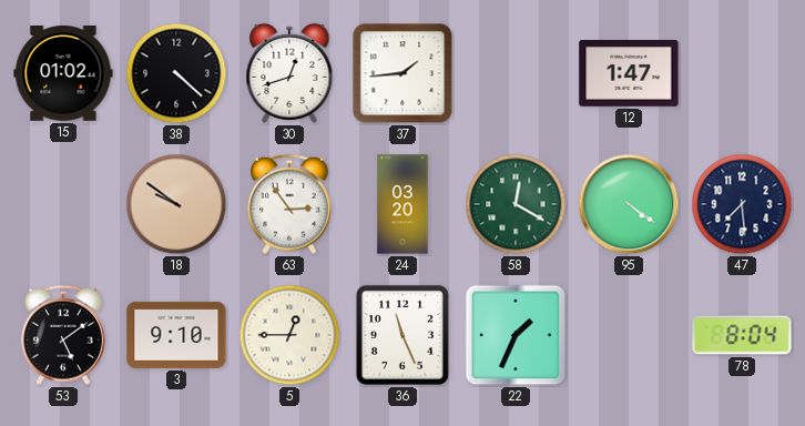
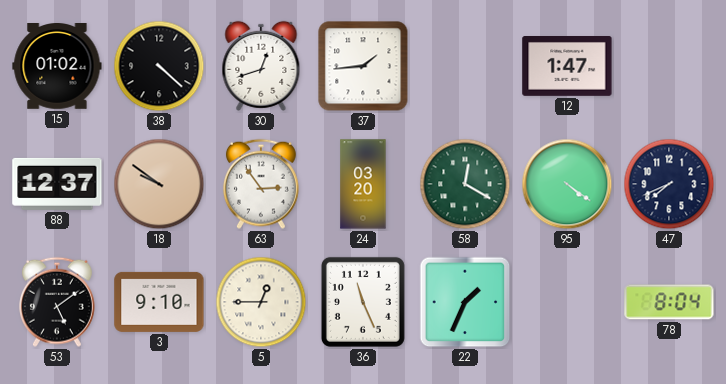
88: none -> 12:37
47: 7:29 -> 7:41
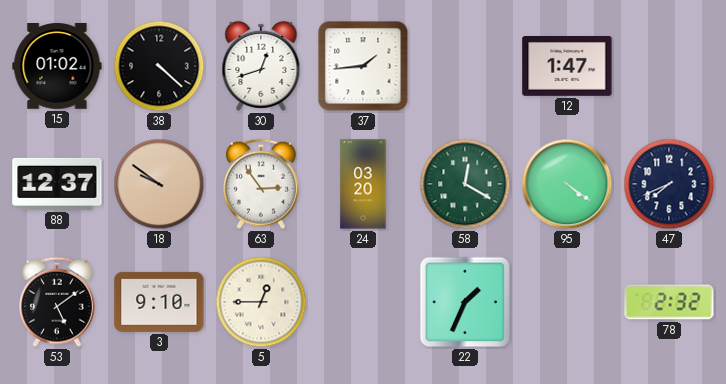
36: 11:26 -> none
78: 8:04 -> 2:32
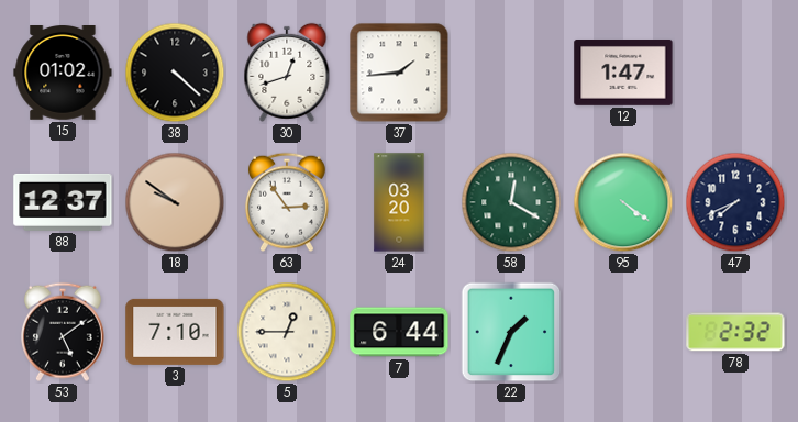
3: 9:10 -> 7:10
7: none -> 6:44
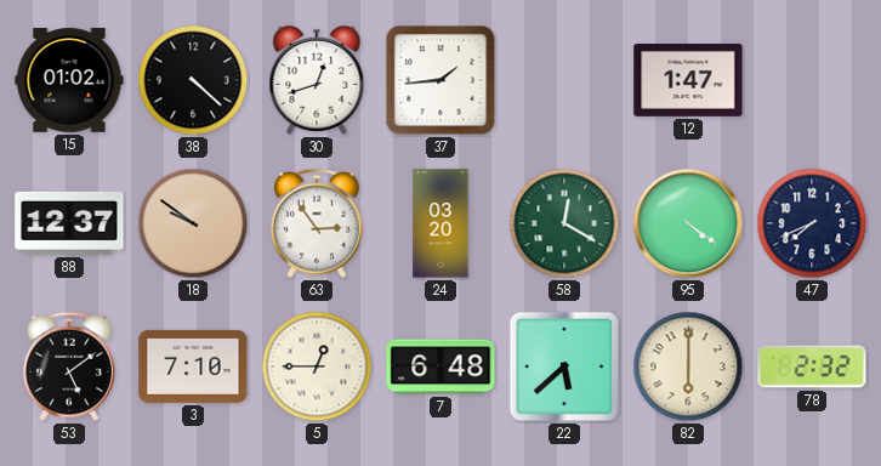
7: 6:44 -> 6:48
22: 1:34 -> 5:38
82: none -> 6:00
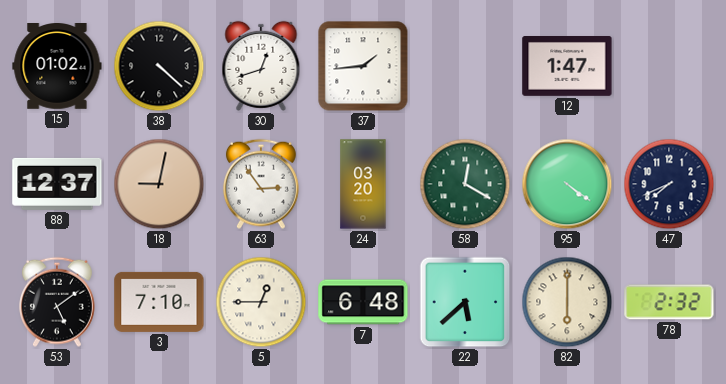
18: 9:51 -> 9:02
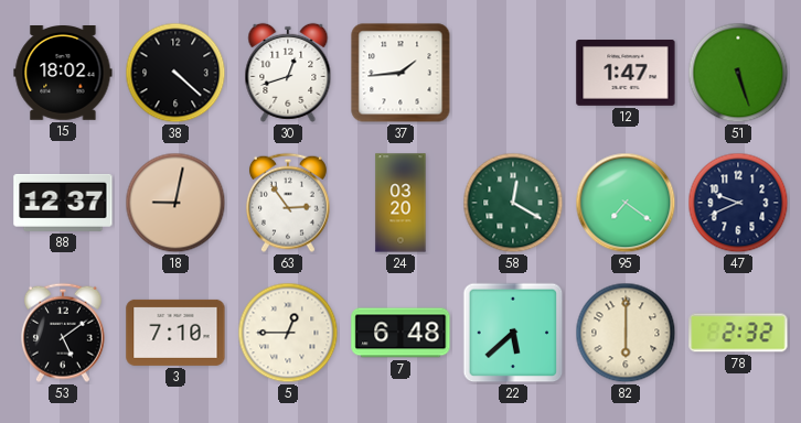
15: 01:02 -> 18:02
51: none -> 5:27
95: 4:21 -> 7:21
47: 7:41 -> 9:41
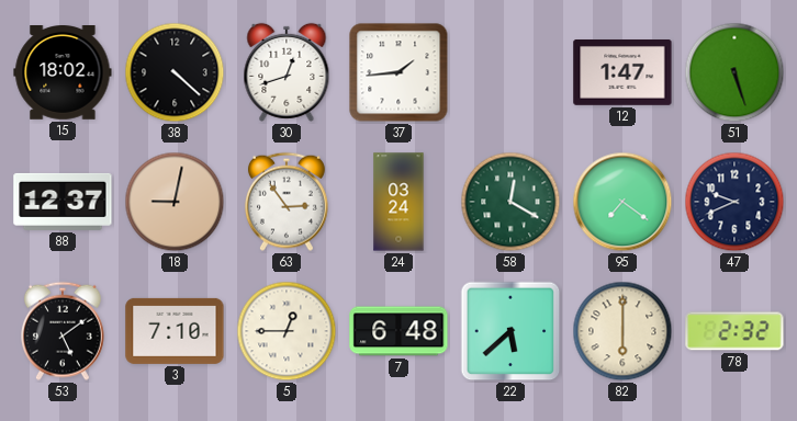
24: 03:20 -> 03:24
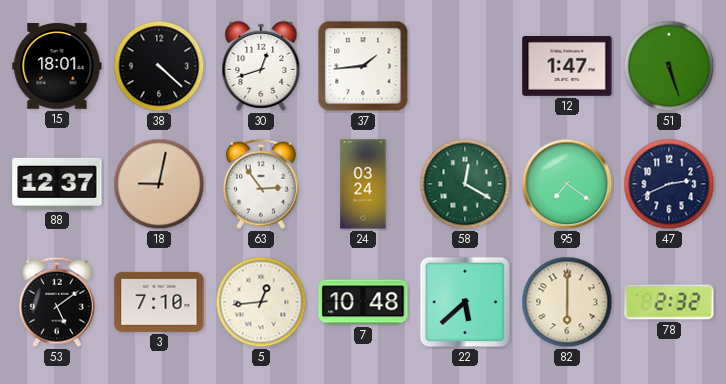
15: 18:02 -> 18:01
47: 9:41 -> 2:41
5: 12:45 -> 12:44
7: 6:48 -> 10:48
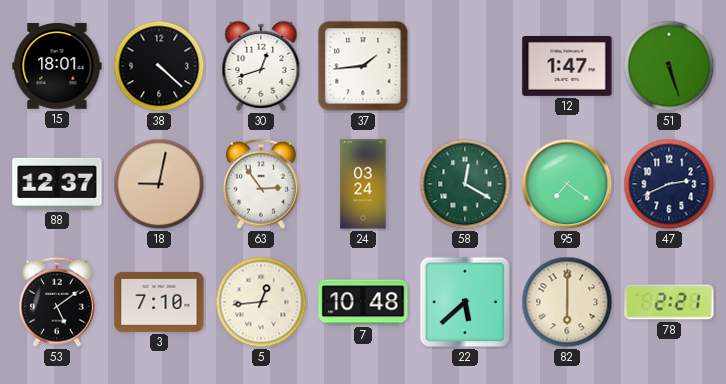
78: 2:32 -> 2:21
